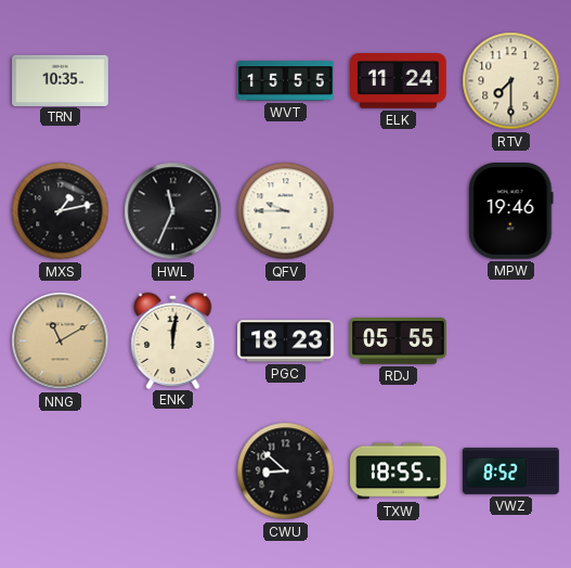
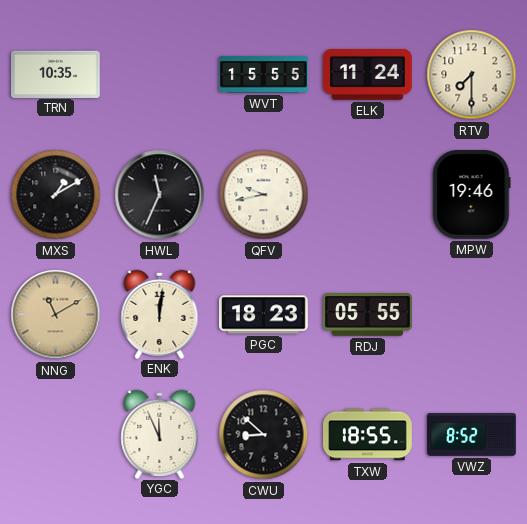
MXS: 1:13 -> 1:10
QFV: 9:45 -> 9:43
YGC: none -> 11:56
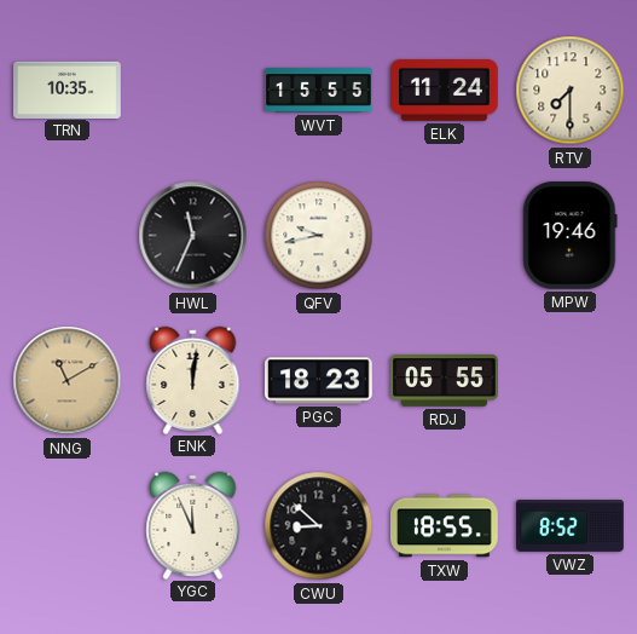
MXS: 1:10 -> none
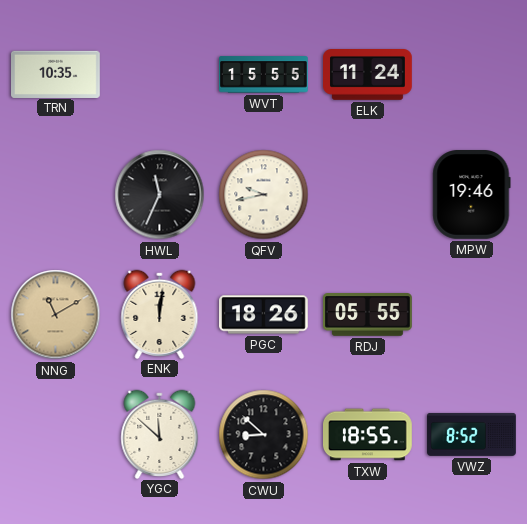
RTV: 7:30 -> none
PGC: 18:23 -> 18:26
YGC: 11:56 -> 11:52
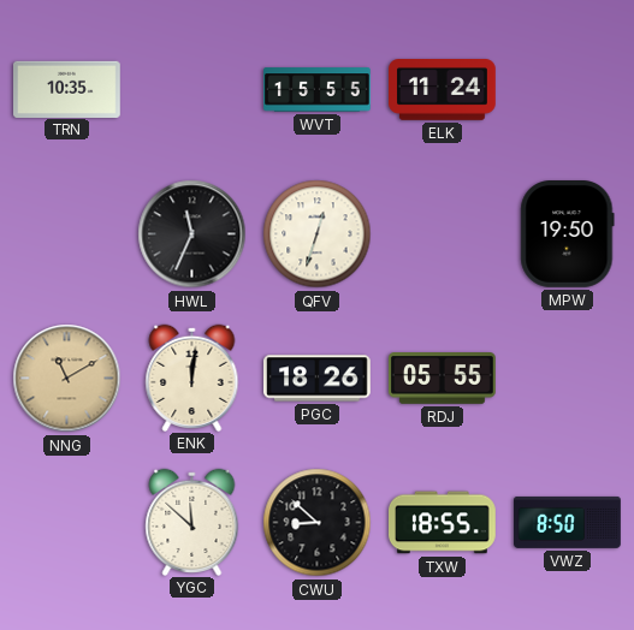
QFV: 9:43 -> 12:33
MPW: 19:46 -> 19:50
VWZ: 8:52 -> 8:50
